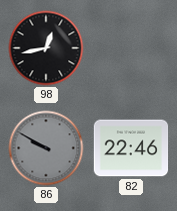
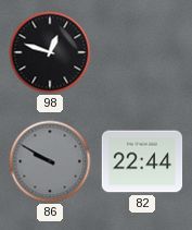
98: 12:43 -> 12:48
82: 22:46 -> 22:44
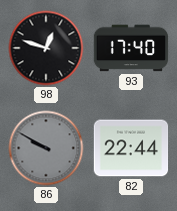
93: none -> 17:40
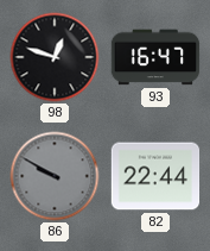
93: 17:40 -> 16:47
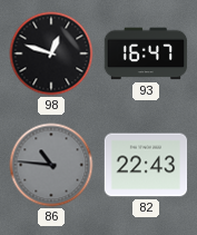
86: 9:50 -> 10:46
82: 22:44 -> 22:43
